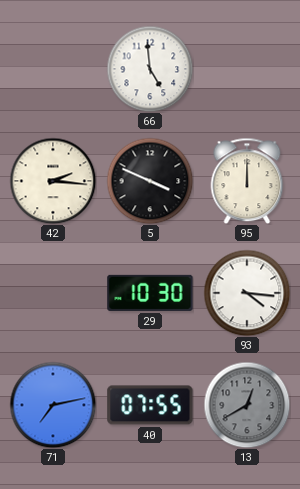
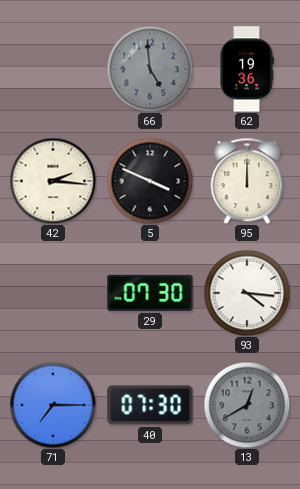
66 dial: white -> grey
62: none -> 19:36
29: 10:30 -> 07:30
71: 7:13 -> 7:15
40: 07:55 -> 07:30
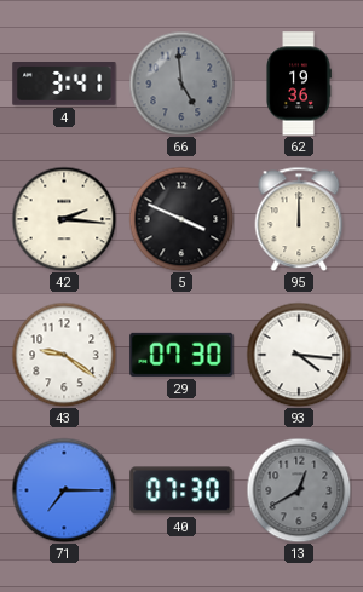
4: none -> 3:41
43: none -> 9:21
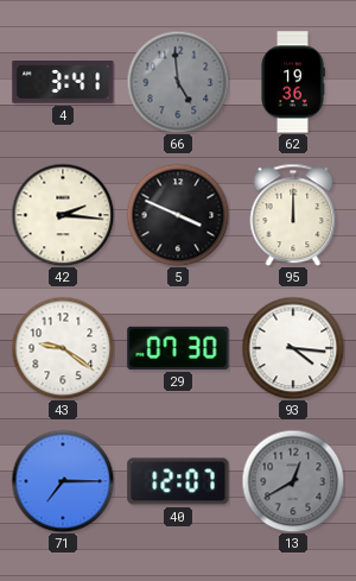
40: 07:30 -> 12:07
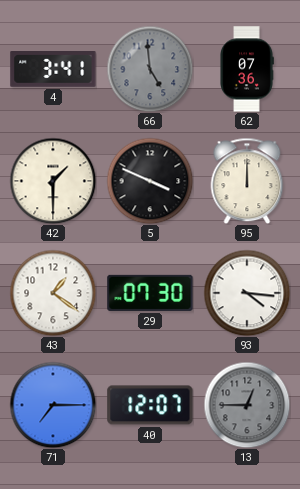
62: 19:36 -> 07:36
42: 2:16 -> 1:30
43: 9:21 -> 1:21
13: 12:40 -> 12:45
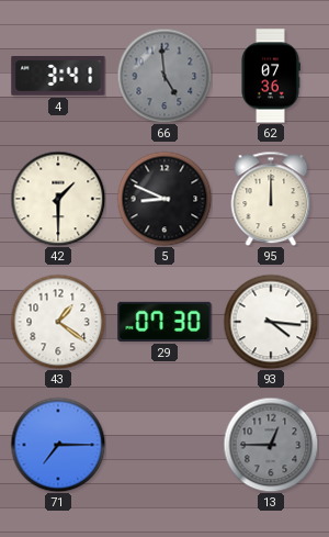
5: 3:49 -> 8:49
40: 12:07 -> none
